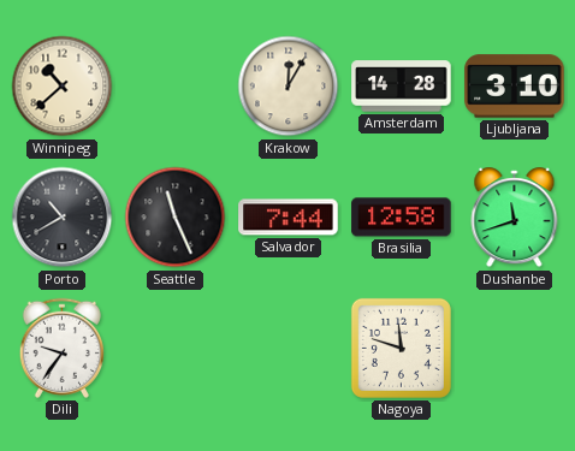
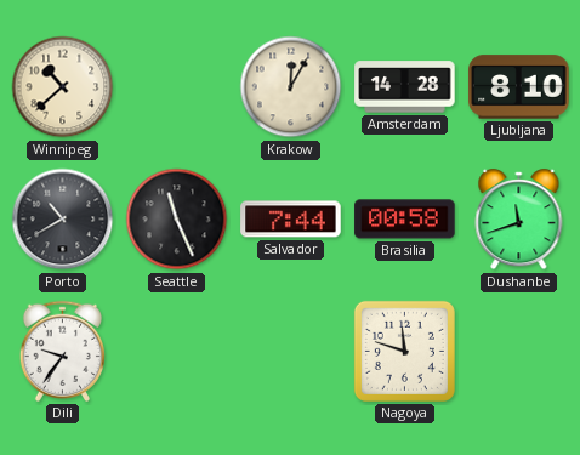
Ljubljana: 3:10 -> 8:10
Brasilia: 12:58 -> 00:58
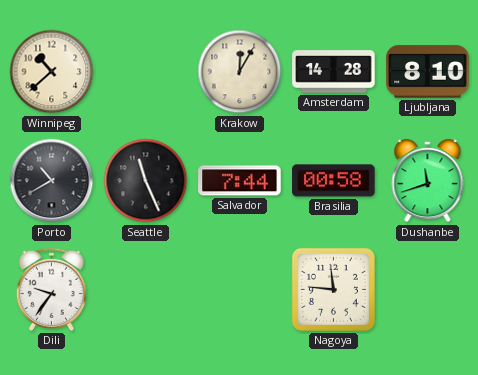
Nagoya: 11:48 -> 11:46
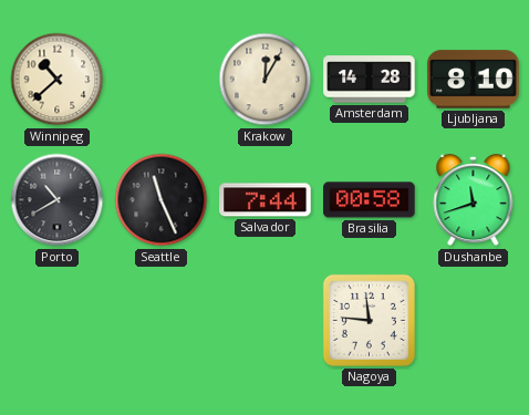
Dili: 9:36 -> none
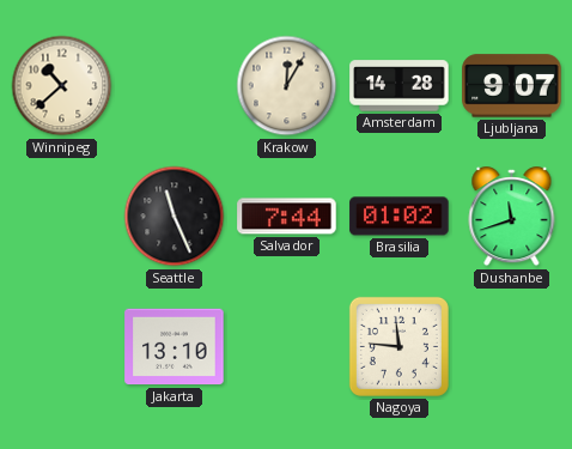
Ljubljana: 8:10 -> 9:07
Porto: 10:40 -> none
Brasilia: 00:58 -> 01:02
Jakarta: none -> 13:10
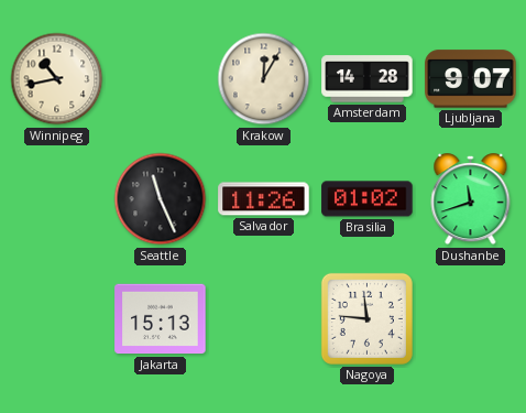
Winnipeg: 10:38 -> 10:43
Salvador: 7:44 -> 11:26
Jakarta: 13:10 -> 15:13
